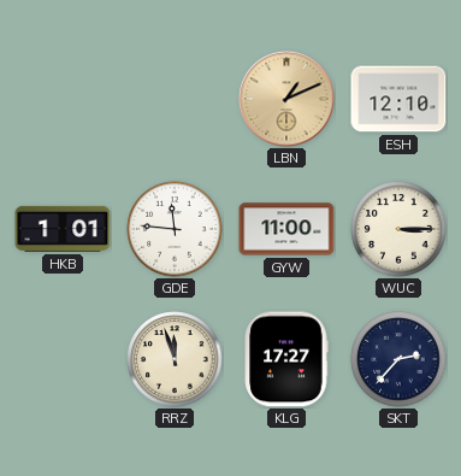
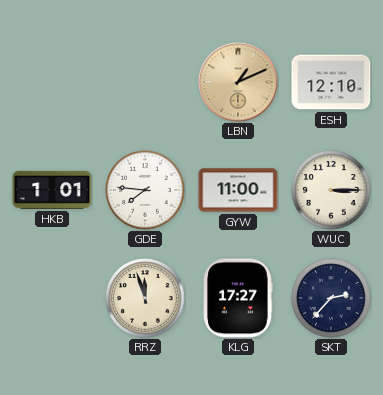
GDE: 11:46 -> 7:46
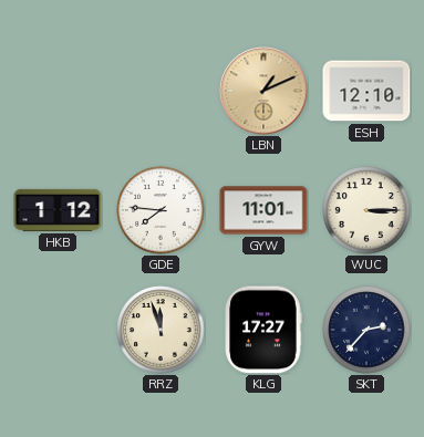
HKB: 1:01 -> 1:12
GYW: 11:00 -> 11:01
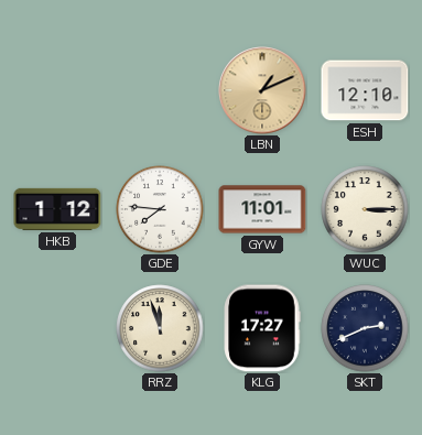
SKT: 2:37 -> 2:41
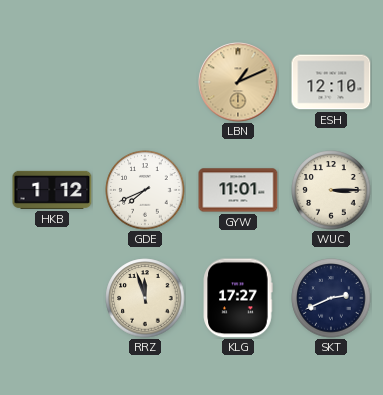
GDE: 7:46 -> 7:41
